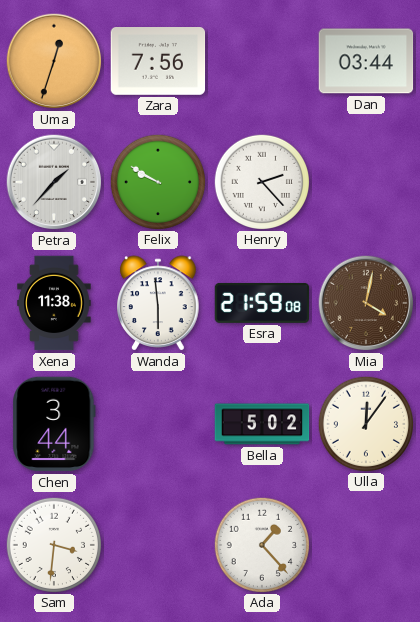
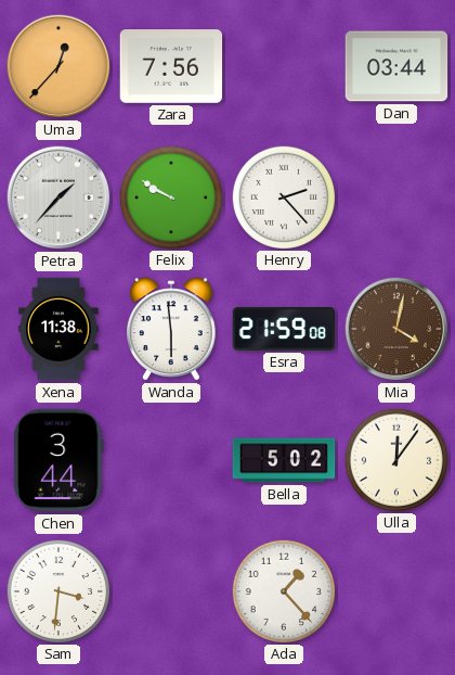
Uma: 12:33 -> 12:37
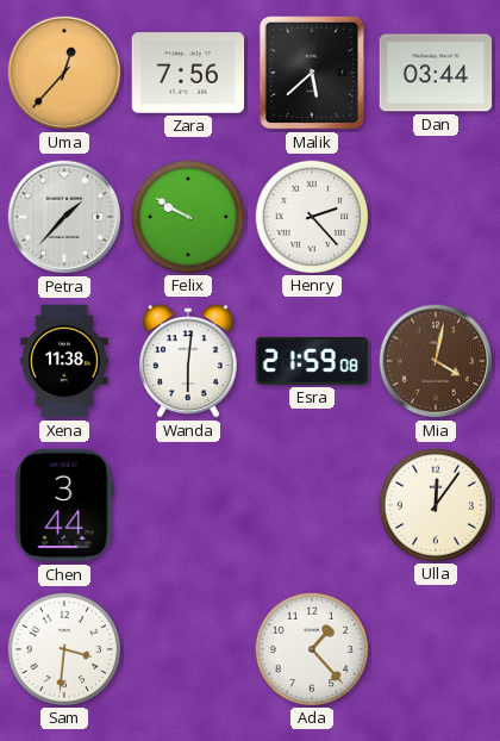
Malik: none -> 5:38
Wanda: 5:59 -> 6:01
Bella: 5:02 -> none
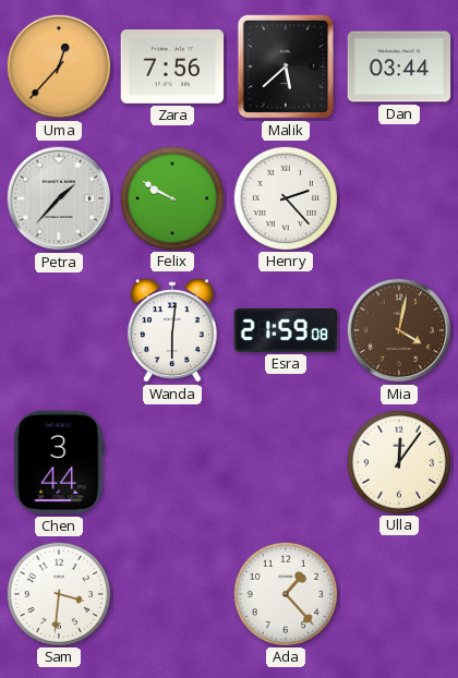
Xena: 11:38 -> none
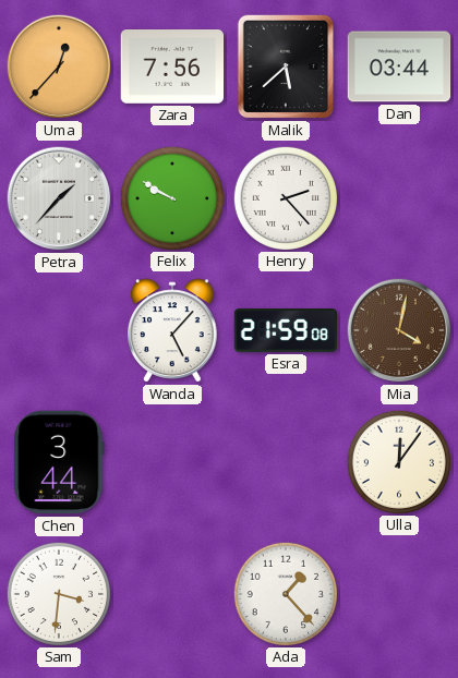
Wanda: 6:01 -> 5:07
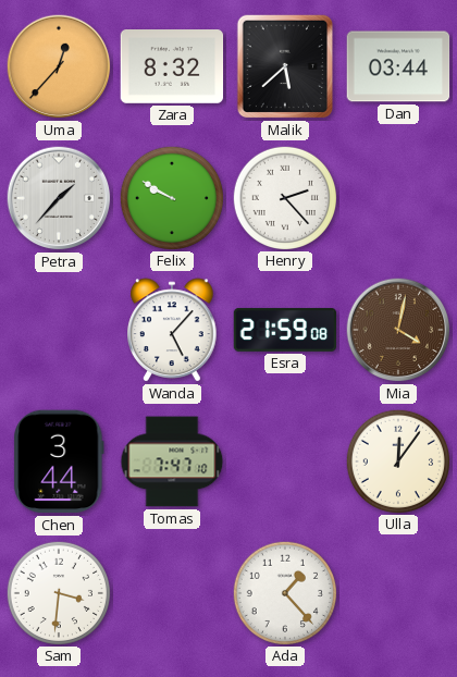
Zara: 7:56 -> 8:32
Tomas: none -> 7:47
